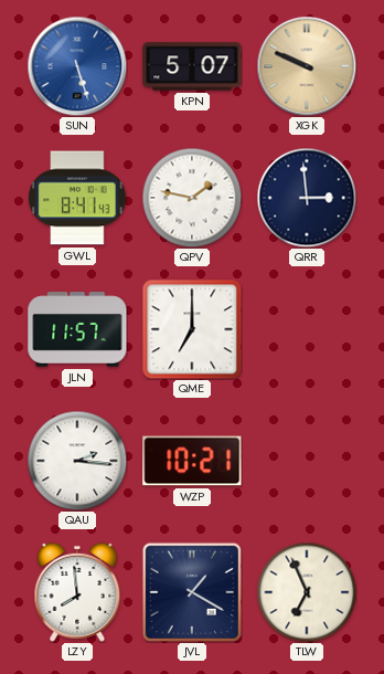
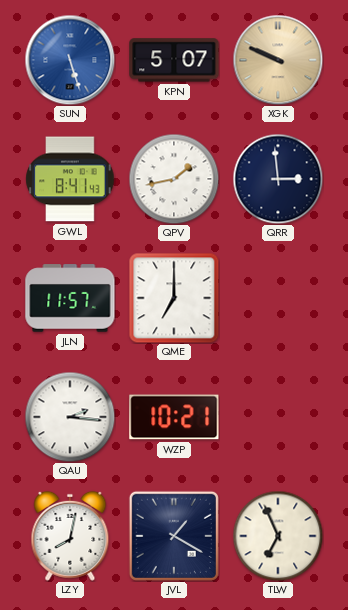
QPV: 1:47 -> 1:43
LZY: 7:59 -> 8:02
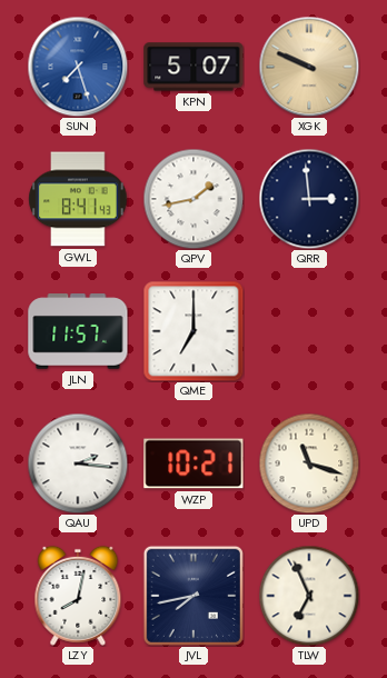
SUN: 5:27 -> 7:27
UPD: none -> 11:18
JVL: 1:20 -> 7:43
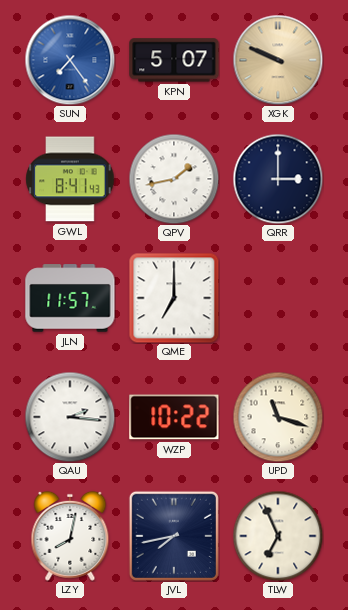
SUN: 7:27 -> 7:24
QRR: 2:59 -> 3:00
WZP: 10:21 -> 10:22
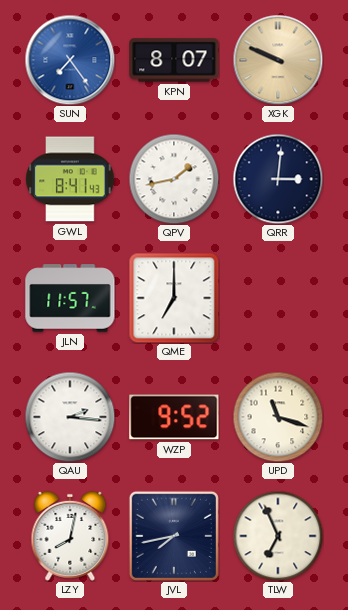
KPN: 5:07 -> 8:07
QRR: 3:00 -> 3:01
WZP: 10:22 -> 9:52
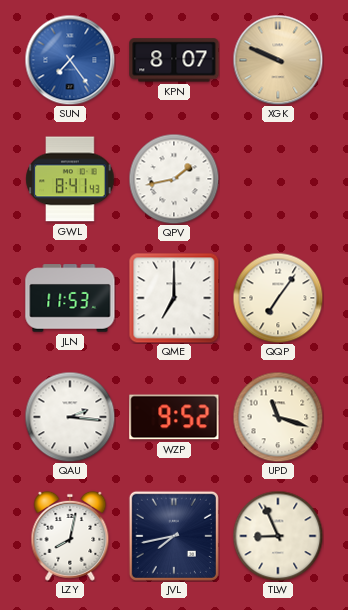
QRR: 3:01 -> none
JLN: 11:57 -> 11:53
QQP: none -> 7:06
TLW: 6:56 -> 8:56
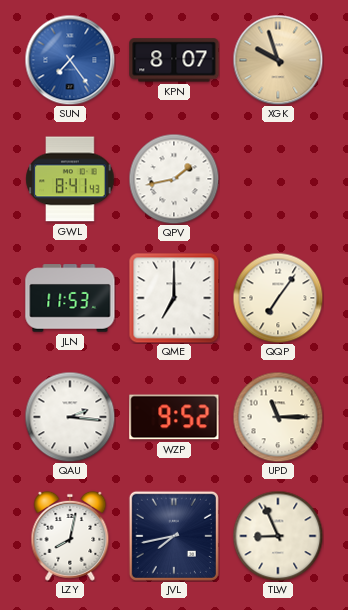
XGK: 9:49 -> 9:57
UPD: 11:18 -> 11:15
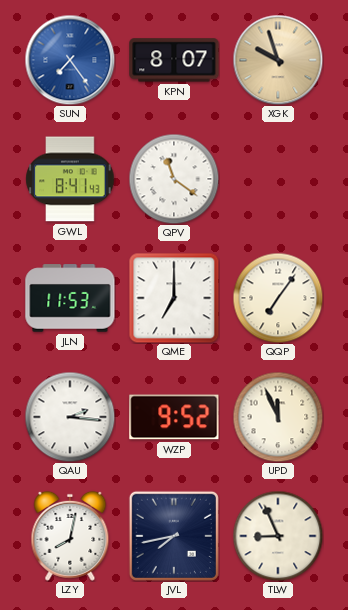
QPV: 1:43 -> 11:21
UPD: 11:15 -> 11:56
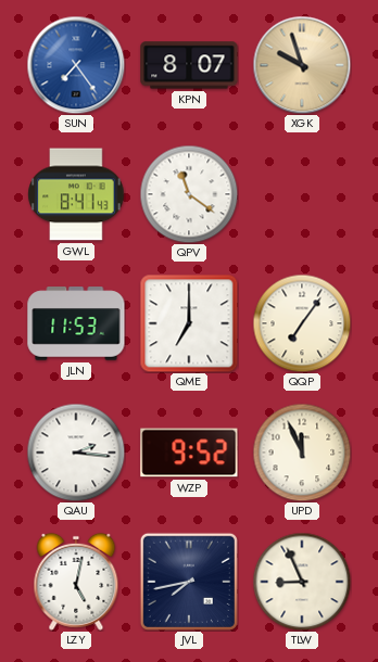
LZY: 8:02 -> 5:02
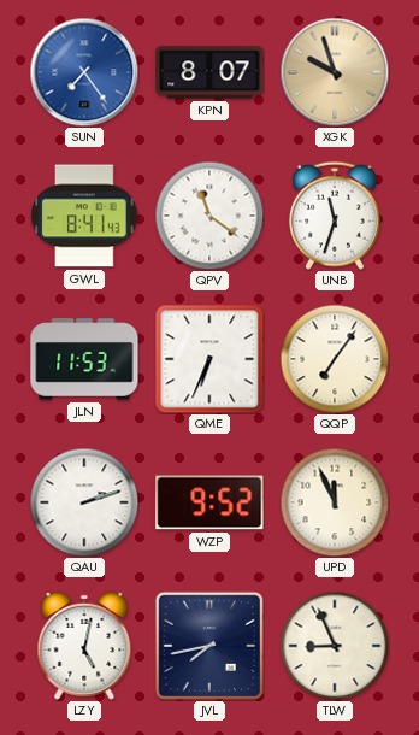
UNB: none -> 11:33
QME: 7:00 -> 6:34
QAU: 2:16 -> 2:12
